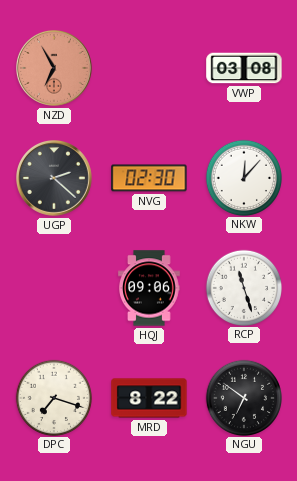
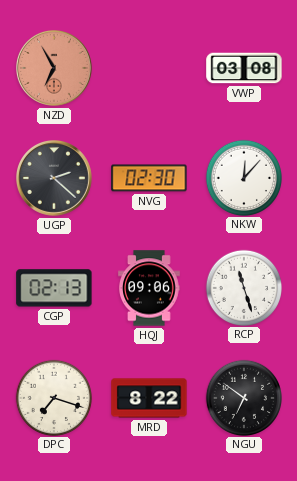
CGP: none -> 02:13
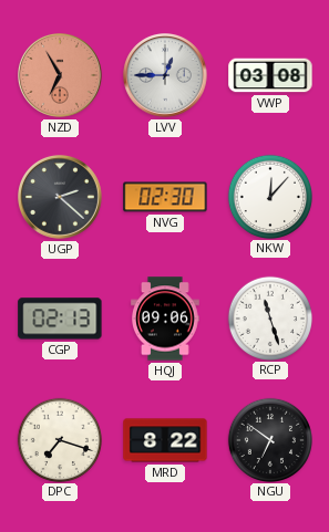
LVV: none -> 12:45
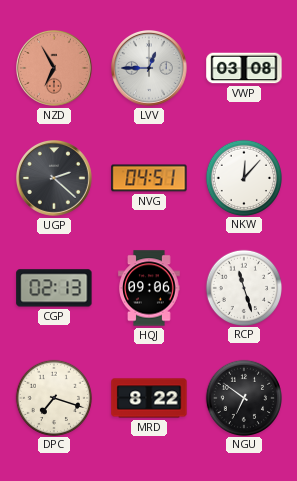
NVG: 02:30 -> 04:51
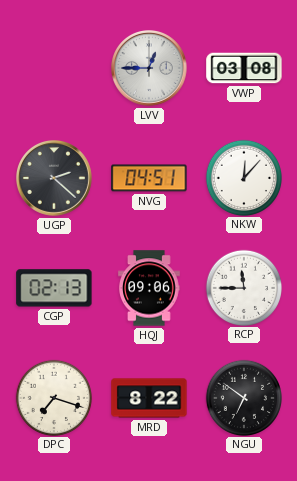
NZD: 6:55 -> none
RCP: 11:27 -> 11:45
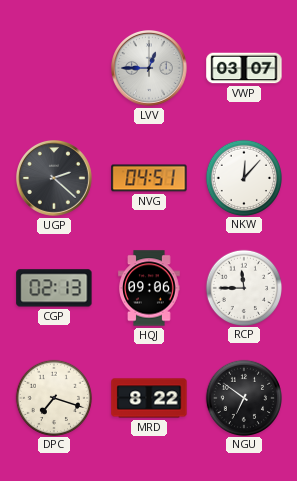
VWP: 03:08 -> 03:07
